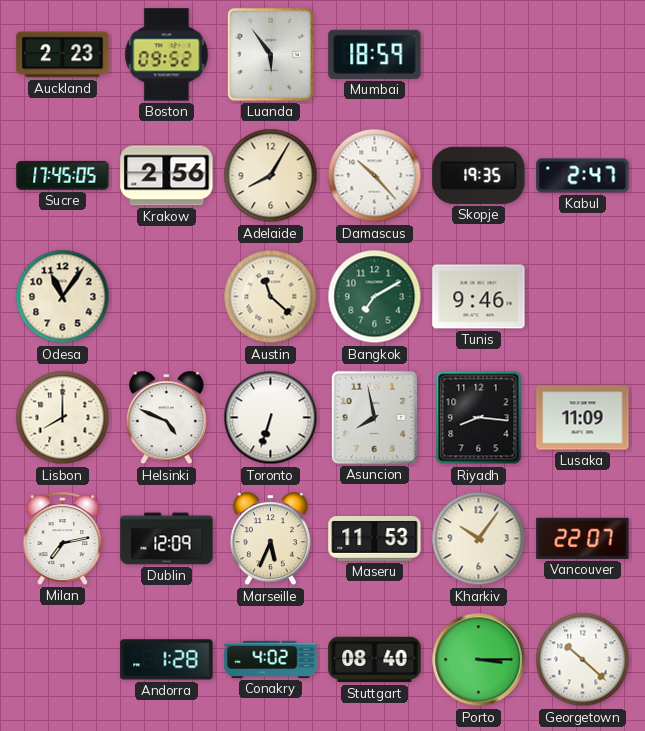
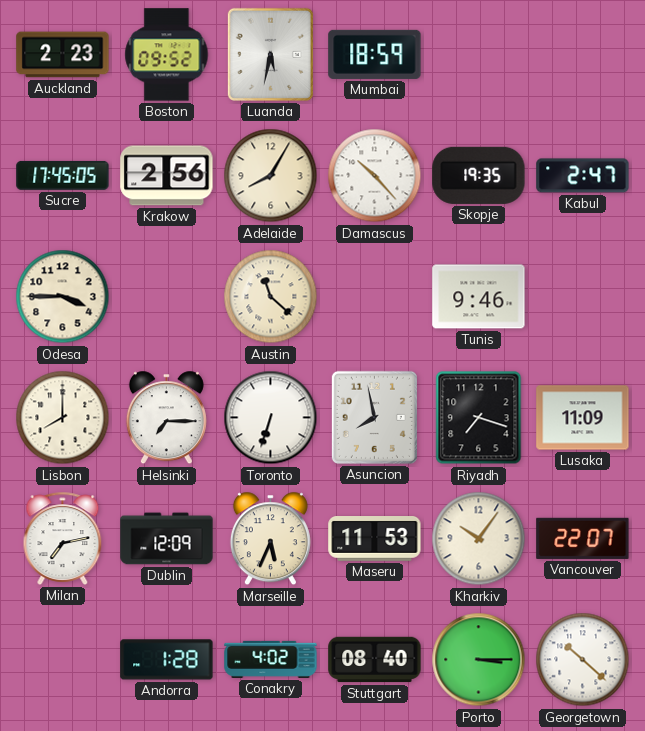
Luanda: 5:54 -> 5:32
Odesa: 11:06 -> 3:45
Bangkok: 7:10 -> none
Helsinki: 4:49 -> 7:15
Riyadh: 8:16 -> 7:18
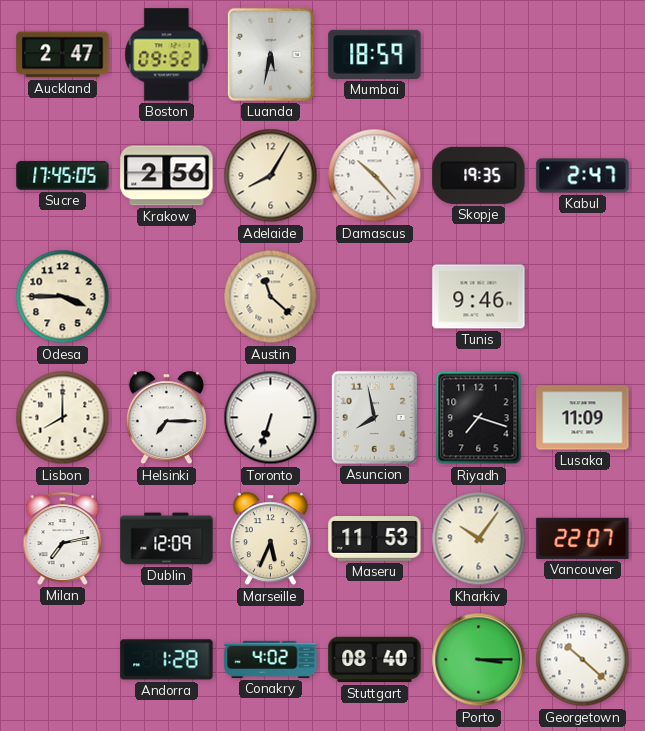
Auckland: 2:23 -> 2:47
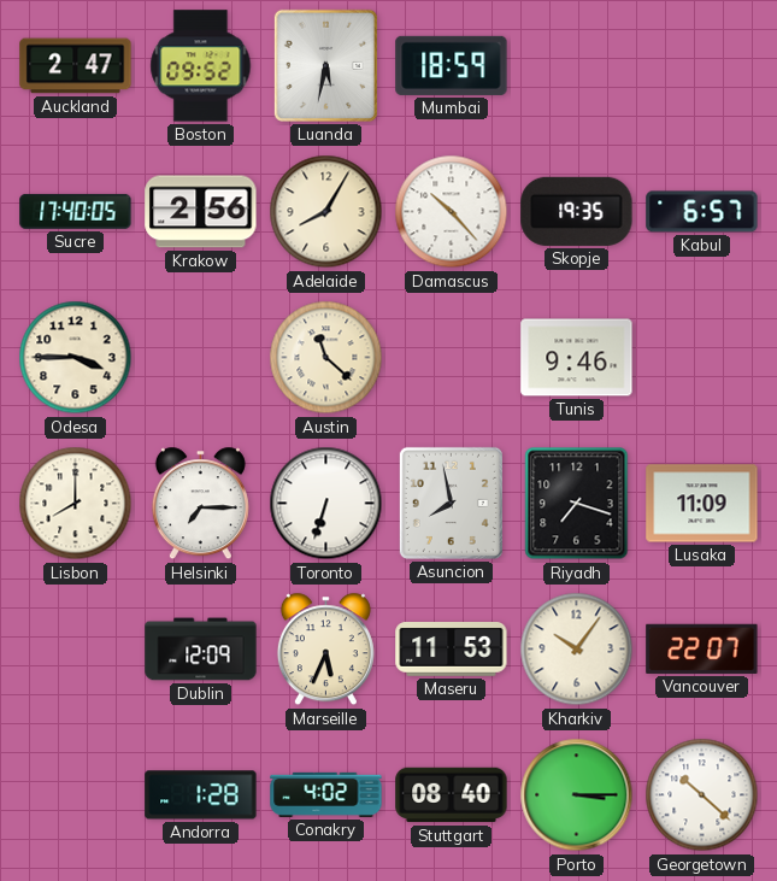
Sucre: 17:45 -> 17:40
Kabul: 2:47 -> 6:57
Milan: 7:13 -> none
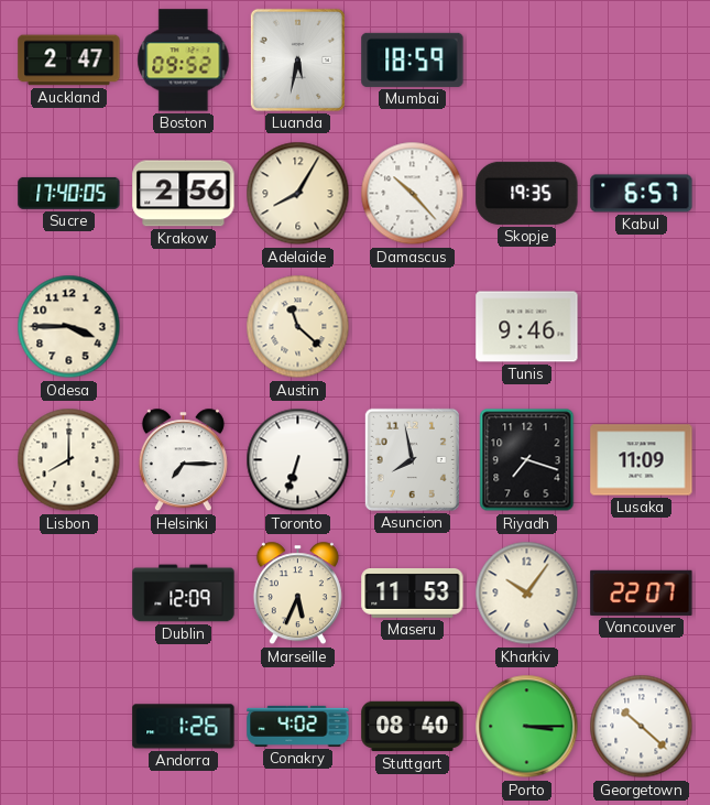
Andorra: 1:28 -> 1:26
